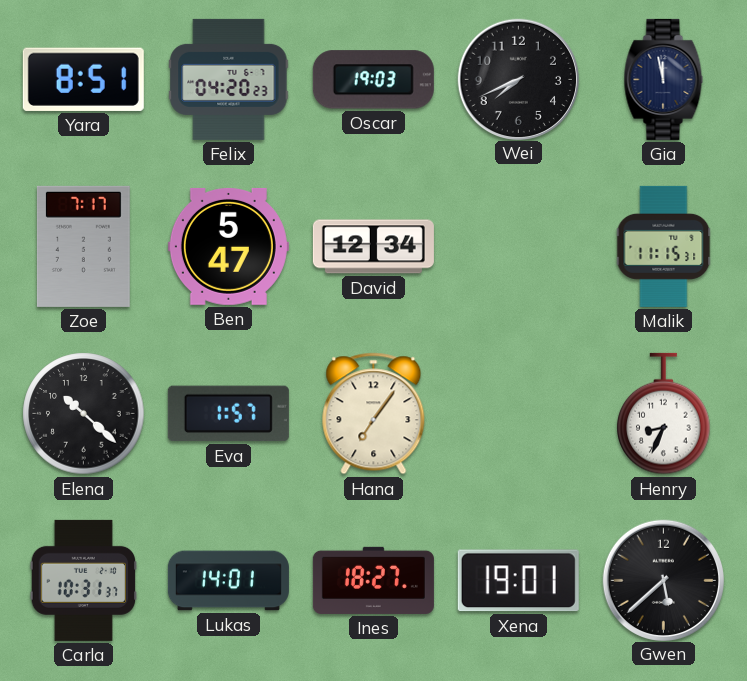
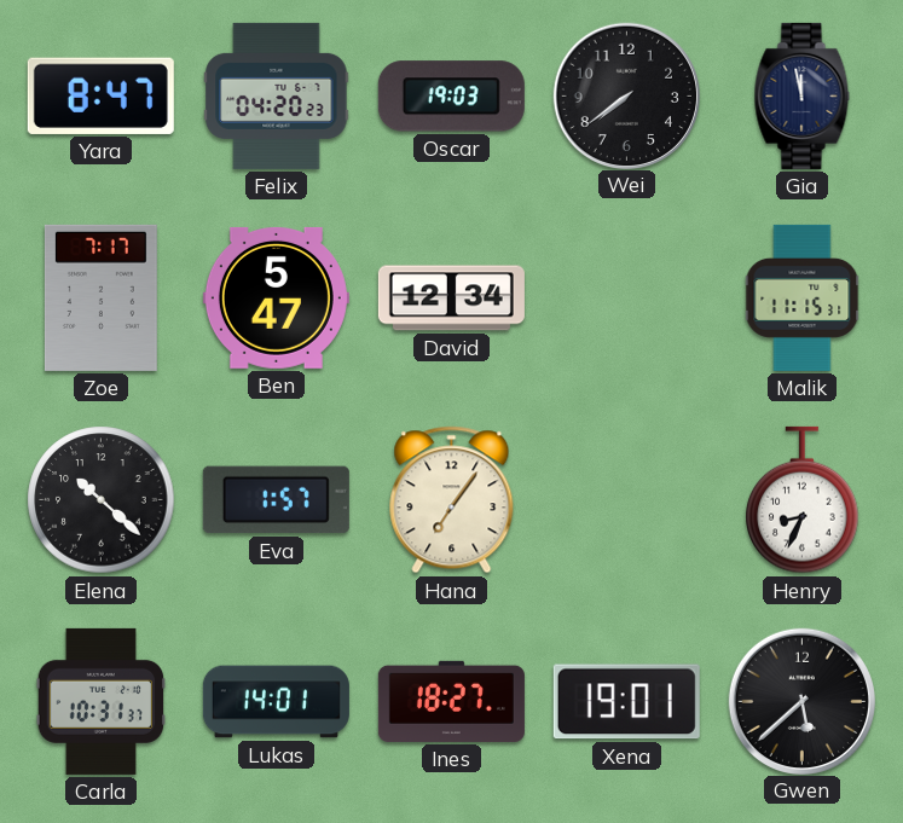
Yara: 8:51 -> 8:47
Wei: 7:41 -> 7:39
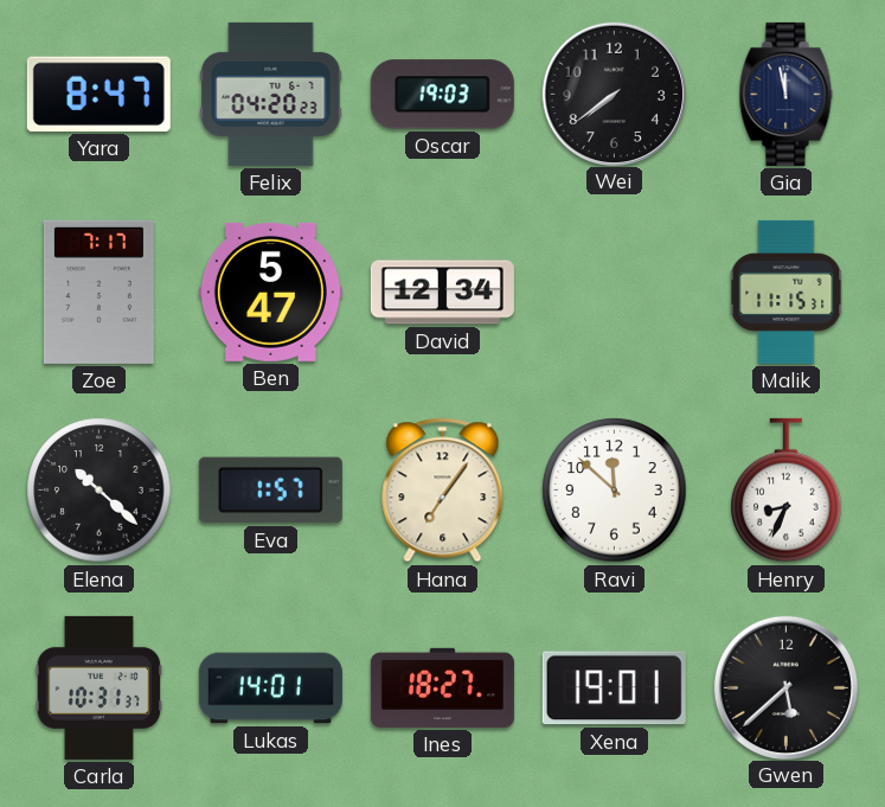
Ravi: none -> 11:52
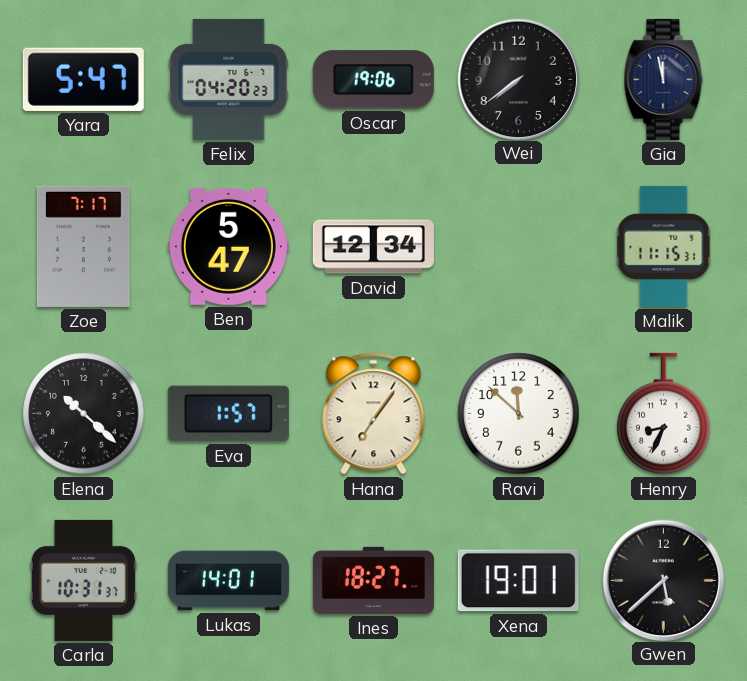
Yara: 8:47 -> 5:47
Oscar: 19:03 -> 19:06
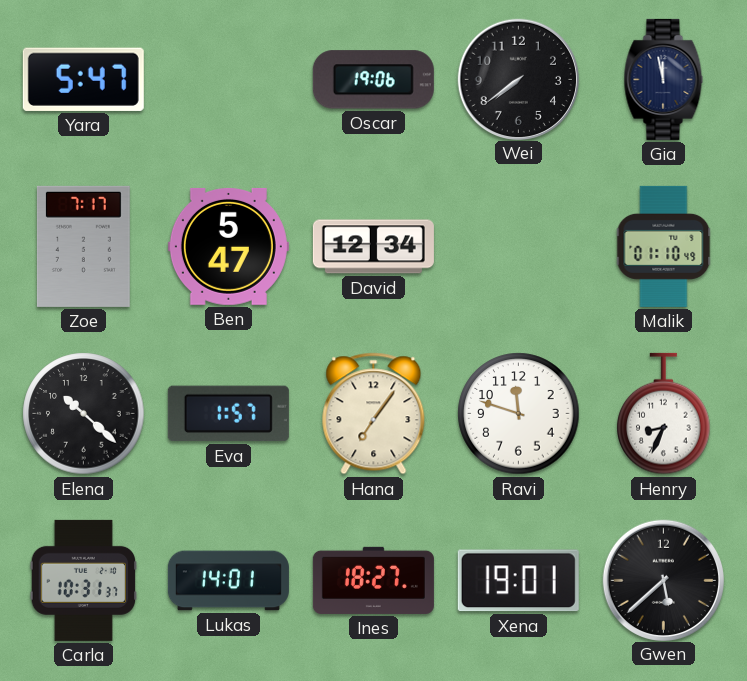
Felix: 04:20 -> none
Malik: 11:15 -> 01:10
Ravi: 11:52 -> 11:48
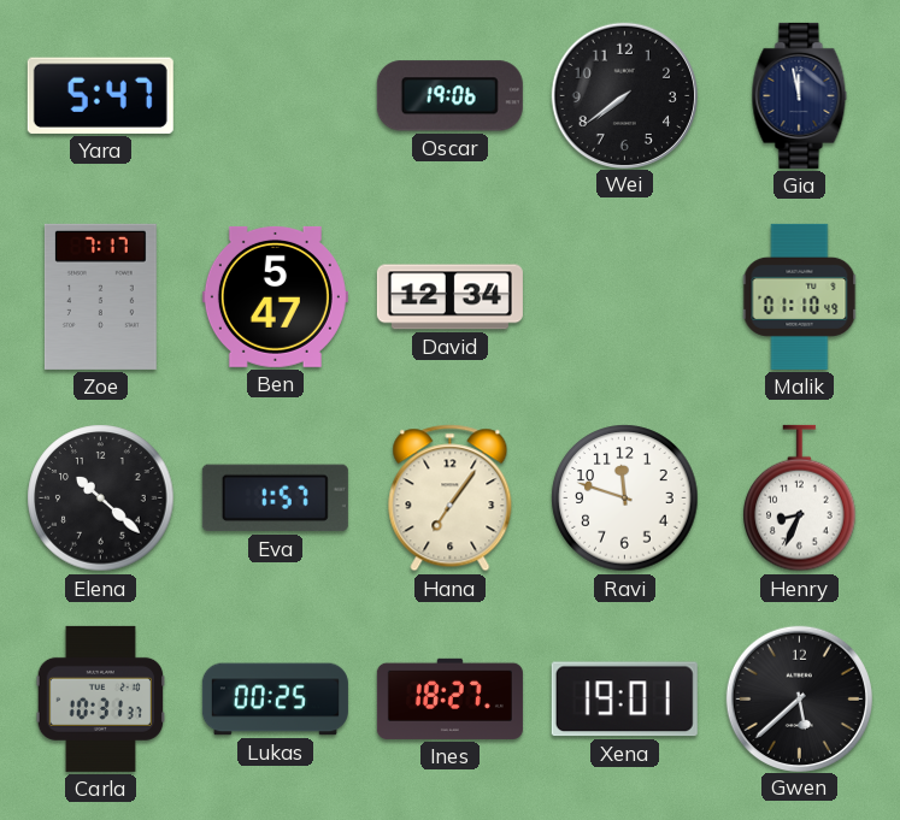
Lukas: 14:01 -> 00:25
